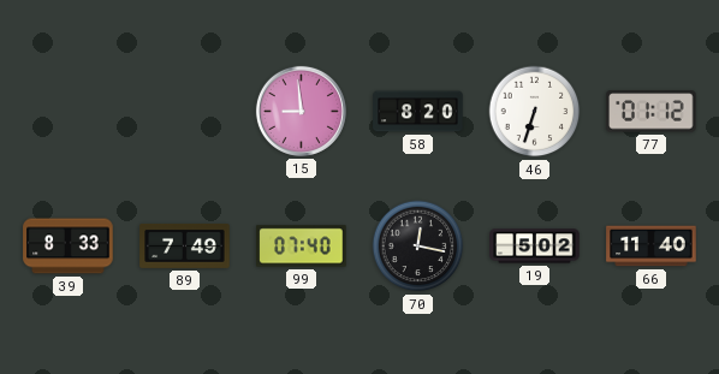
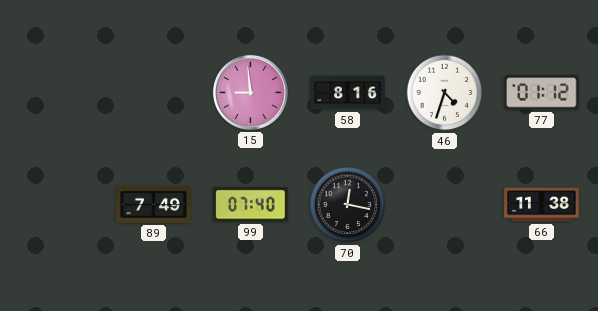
58: 8:20 -> 8:16
46: 6:33 -> 4:33
39: 8:33 -> none
19: 5:02 -> none
66: 11:40 -> 11:38
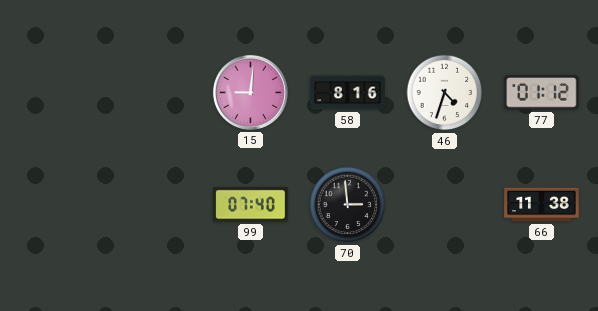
15: 8:59 -> 9:01
89: 7:49 -> none
70: 12:17 -> 2:59
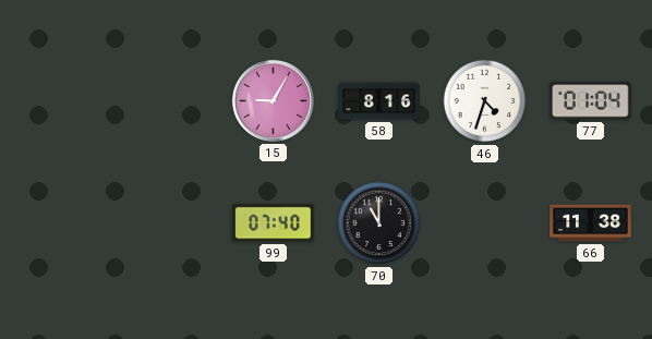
15: 9:01 -> 9:05
77: 01:12 -> 01:04
70: 2:59 -> 11:00
